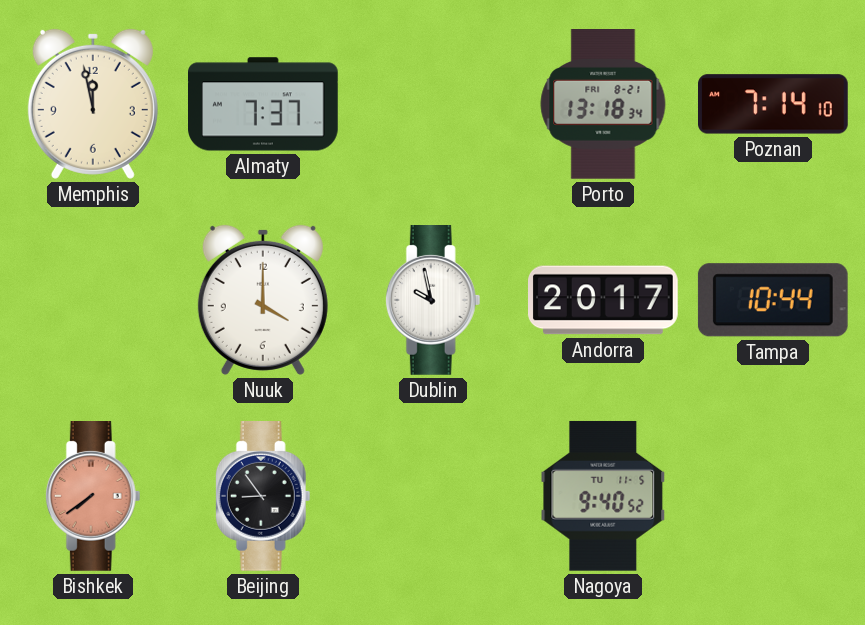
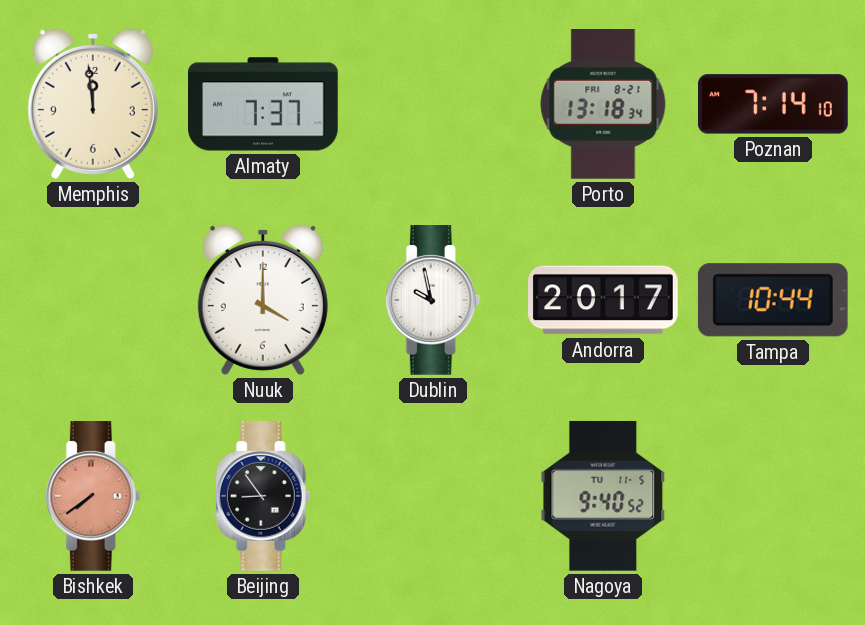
Memphis: 11:58 -> 11:59
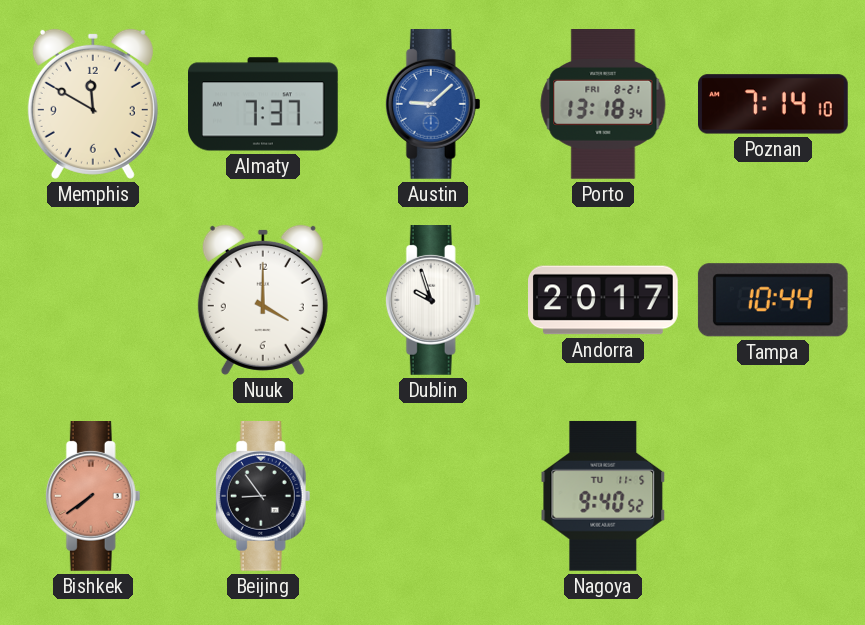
Memphis: 11:59 -> 11:50
Austin: none -> 9:08
Dublin: 9:58 -> 9:57
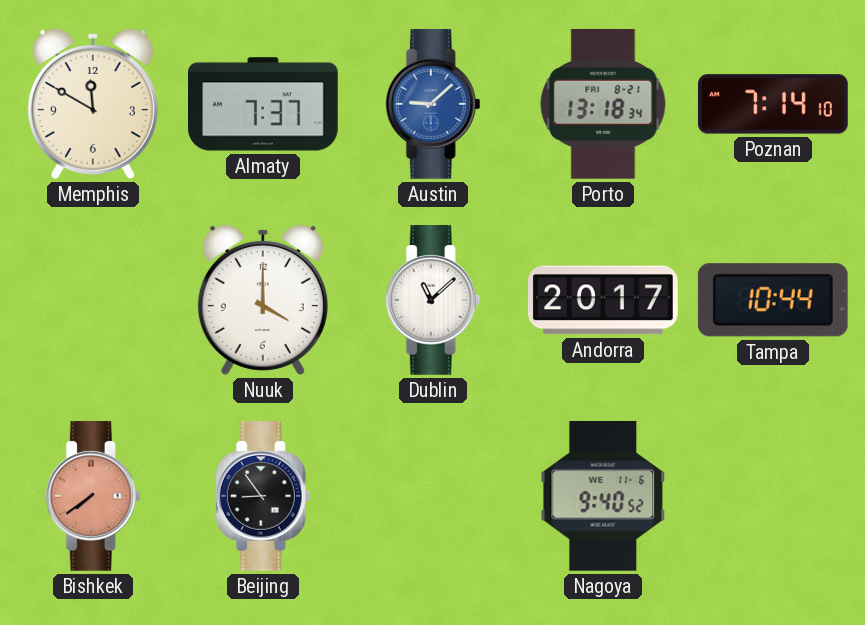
Dublin: 9:57 -> 11:08
Nagoya date: TU 11-5 -> WE 11-6
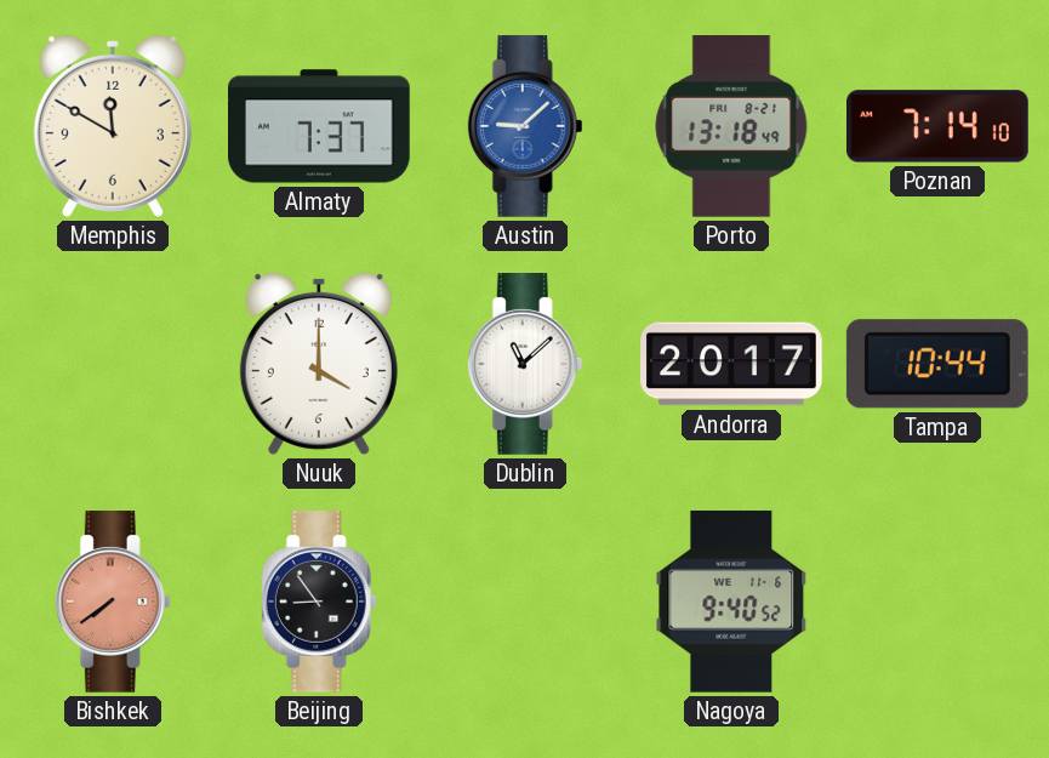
Porto: 13:18:34 -> 13:18:49
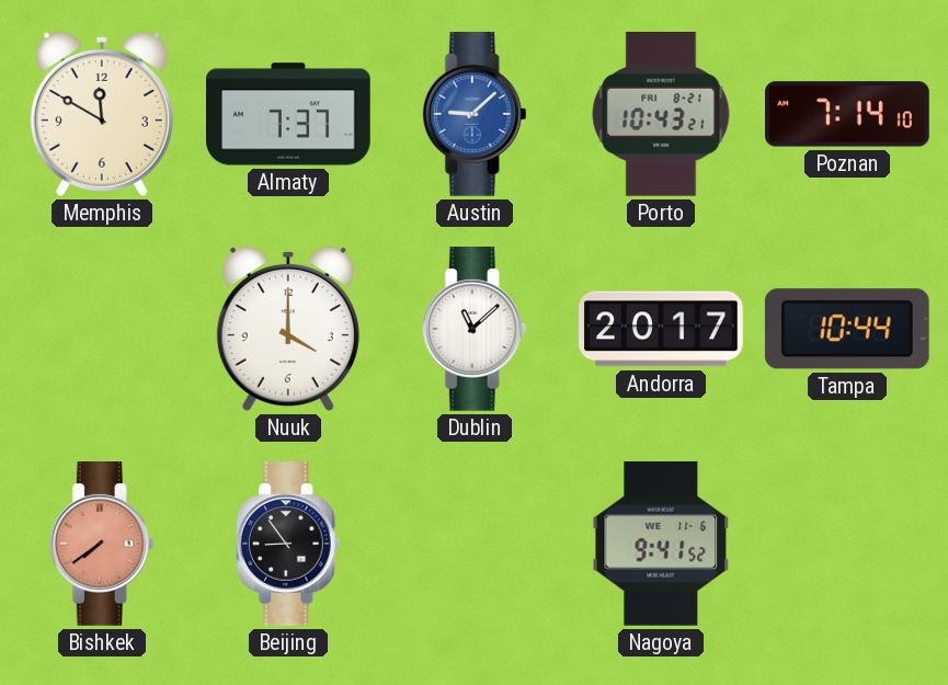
Porto: 13:18 -> 10:43
Nagoya: 9:40 -> 9:41
